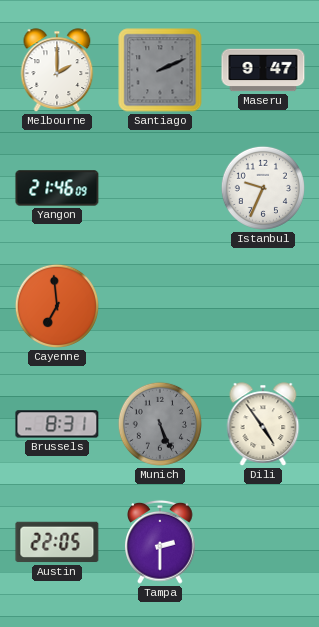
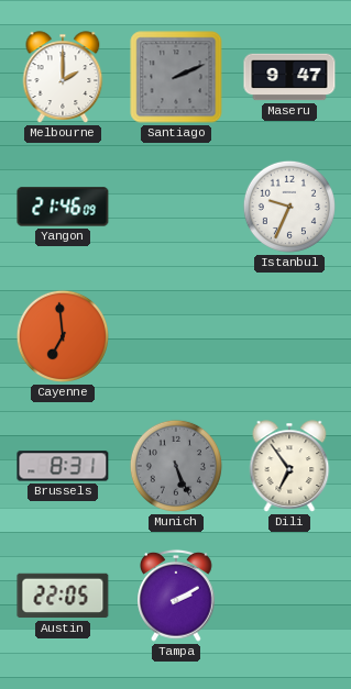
Dili: 4:54 -> 6:54
Tampa: 2:30 -> 2:10
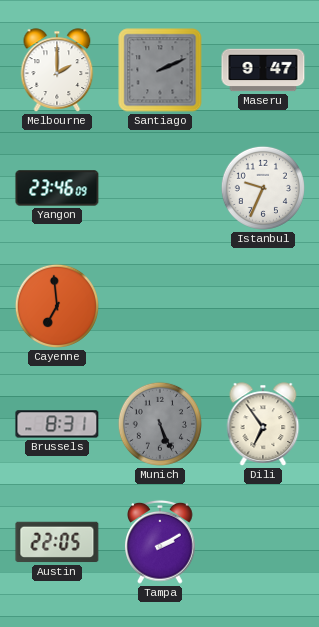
Yangon: 21:46 -> 23:46
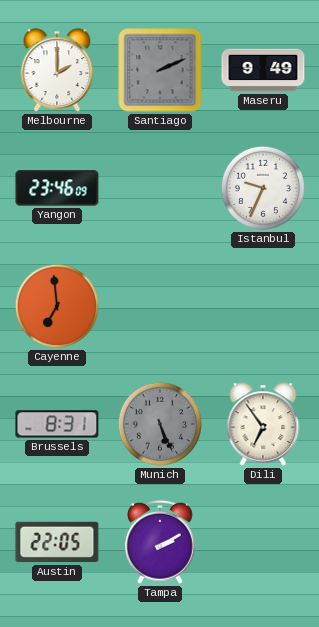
Maseru: 9:47 -> 9:49
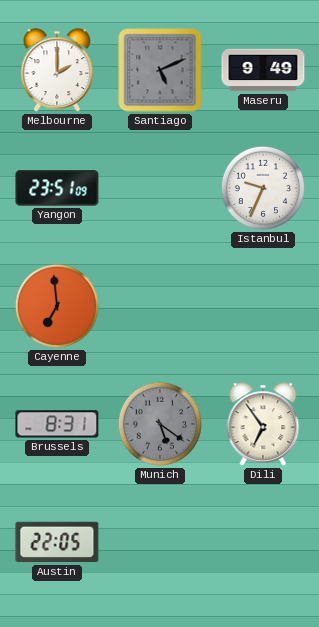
Santiago: 2:11 -> 5:11
Yangon: 23:46 -> 23:51
Munich: 5:26 -> 5:21
Tampa: 2:10 -> none
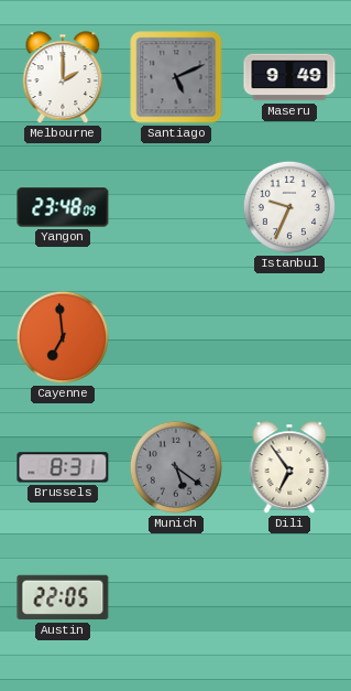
Yangon: 23:51 -> 23:48
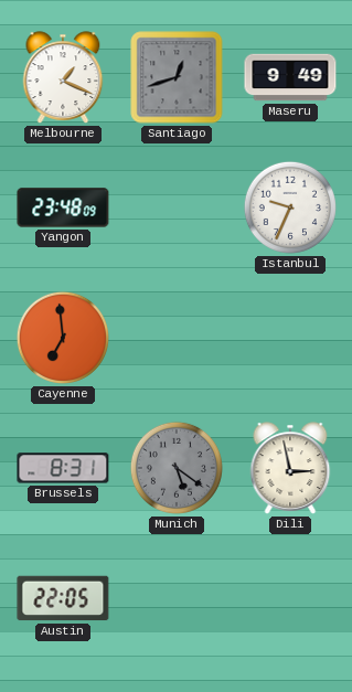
Melbourne: 2:00 -> 1:19
Santiago: 5:11 -> 12:42
Dili: 6:54 -> 2:58
